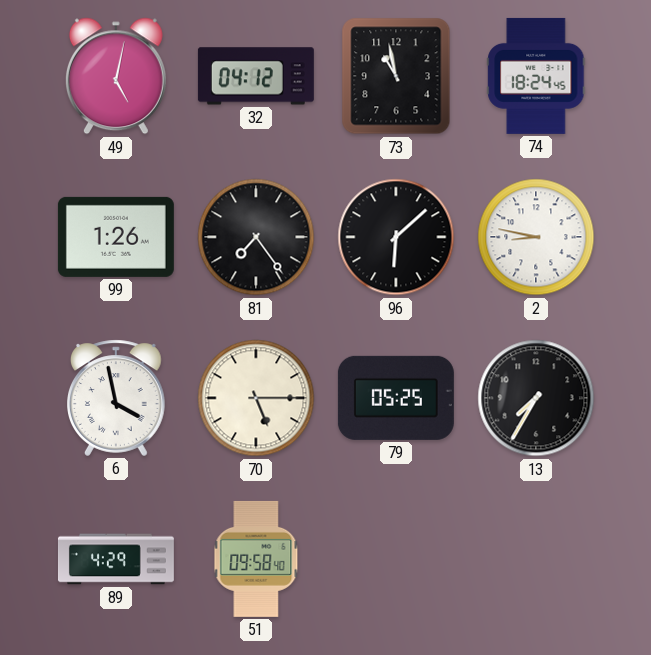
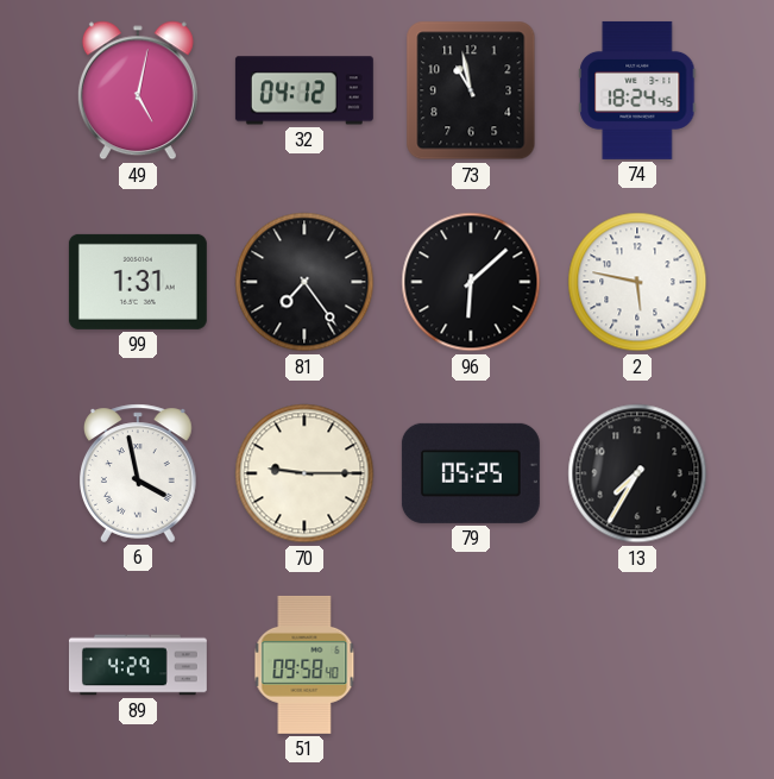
99: 1:26 -> 1:31
2: 8:47 -> 5:47
70: 5:15 -> 9:15
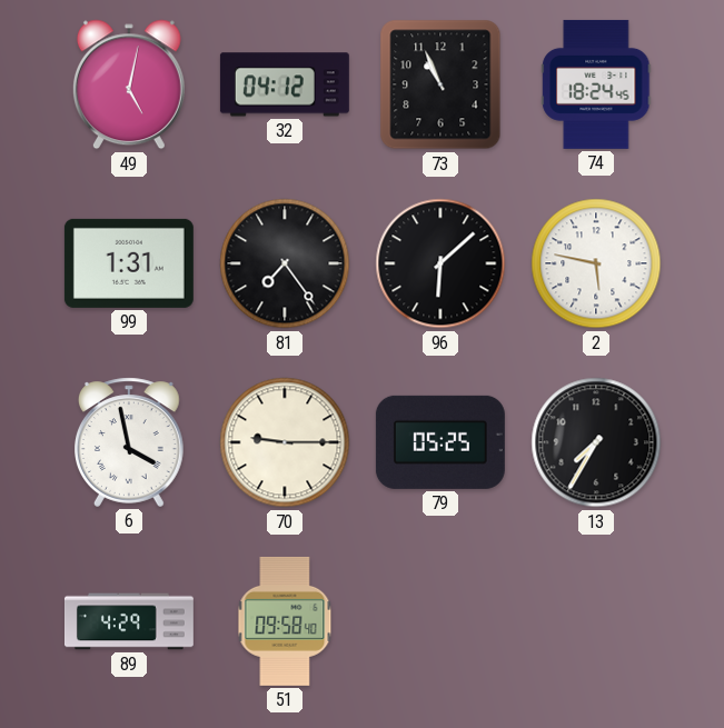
73: 10:58 -> 10:56
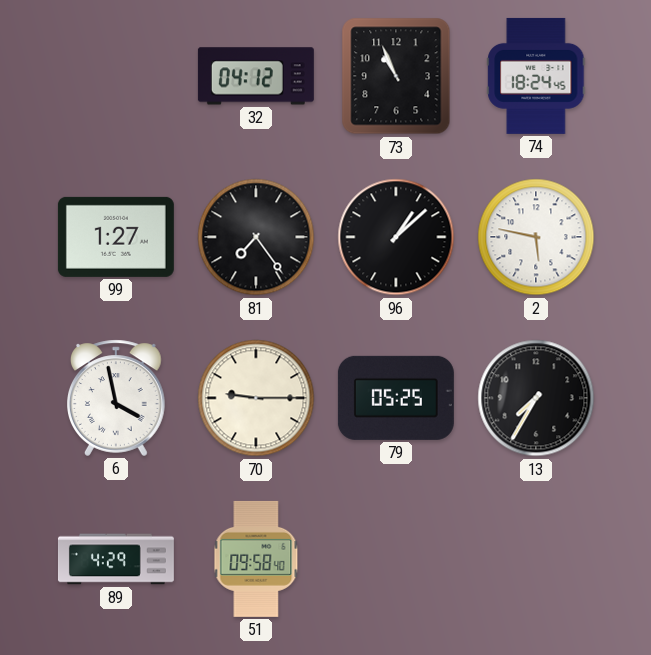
49: 5:02 -> none
99: 1:31 -> 1:27
96: 6:08 -> 1:08
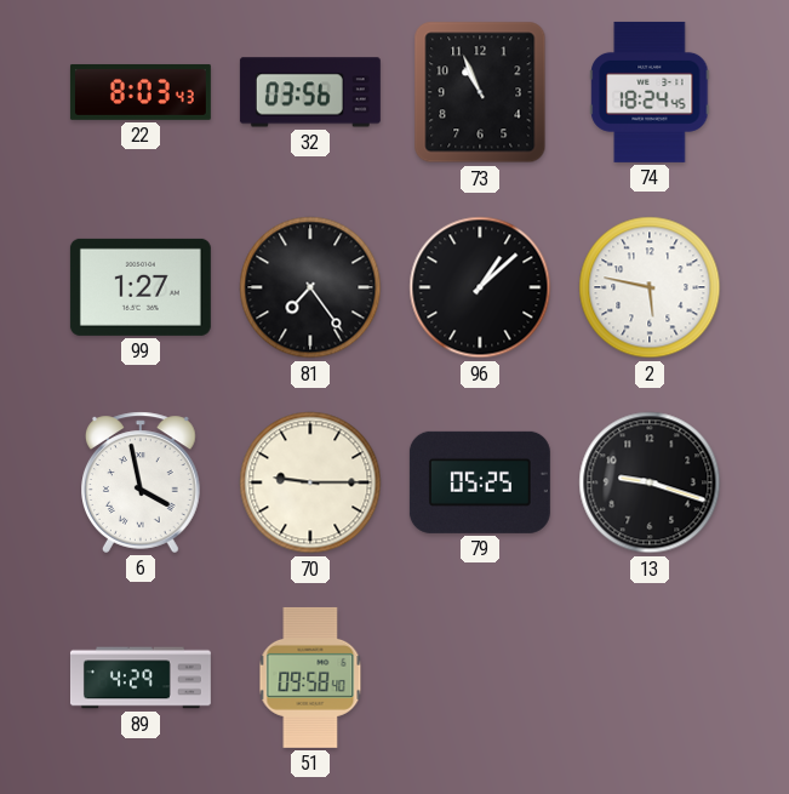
22: none -> 8:03
32: 04:12 -> 03:56
13: 7:35 -> 9:18
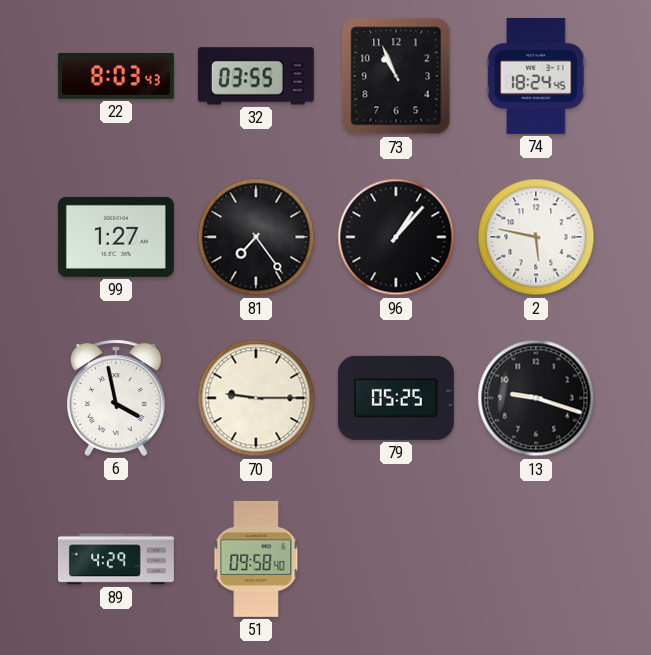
32: 03:56 -> 03:55
96: 1:08 -> 1:07
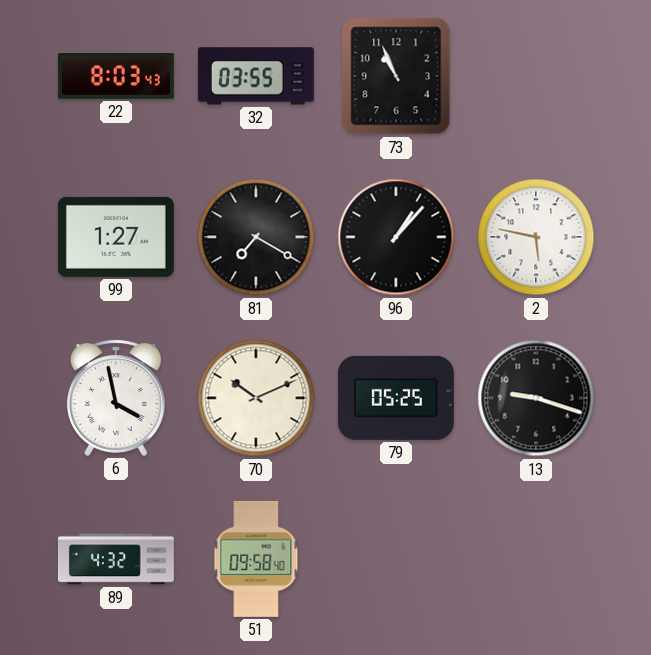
74: 18:24 -> none
81: 7:24 -> 7:20
70: 9:15 -> 10:11
89: 4:29 -> 4:32
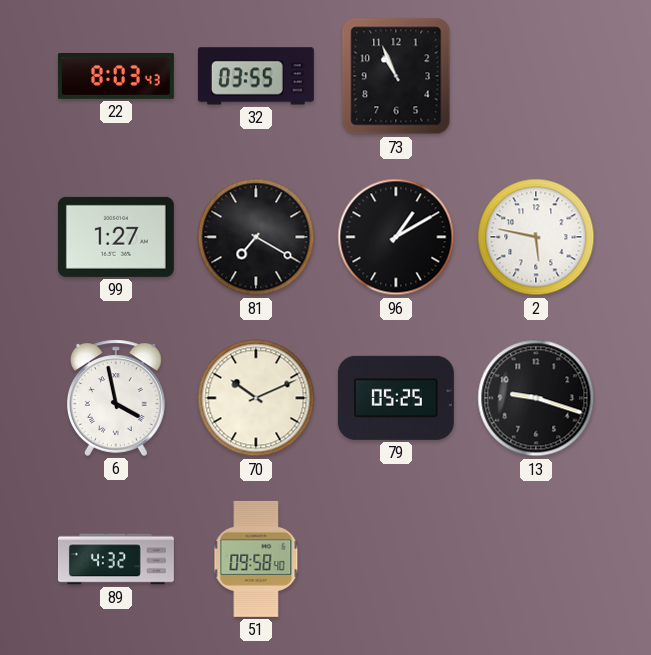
96: 1:07 -> 1:10
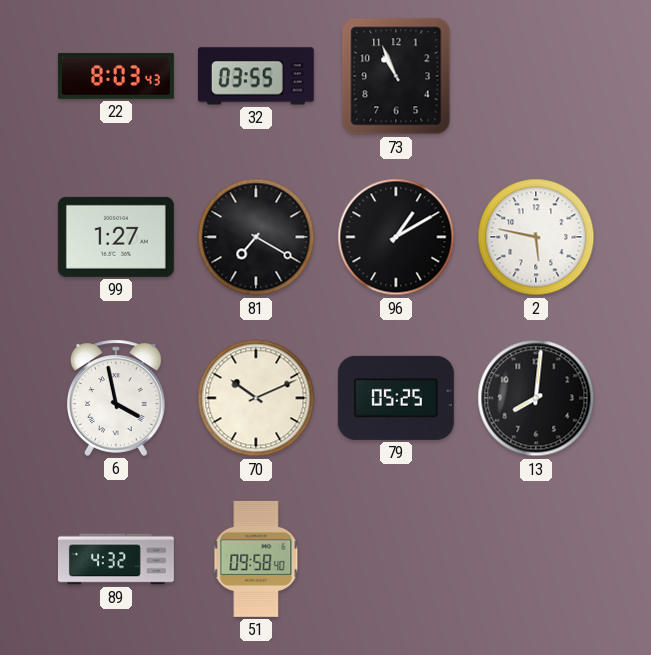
13: 9:18 -> 8:01
